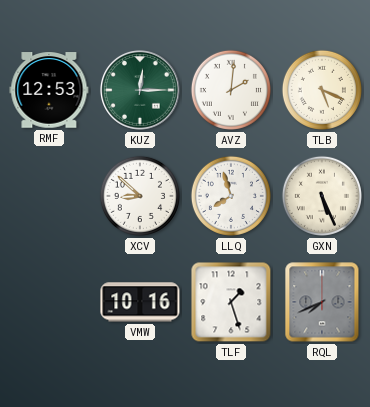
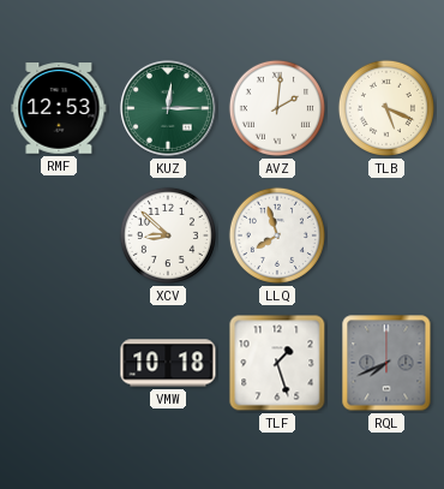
GXN: 5:26 -> none
VMW: 10:16 -> 10:18
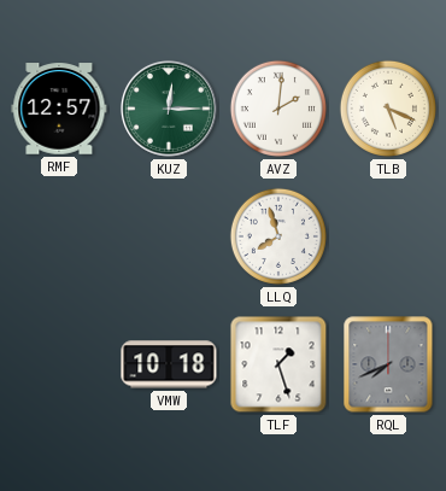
RMF: 12:53 -> 12:57
XCV: 8:52 -> none
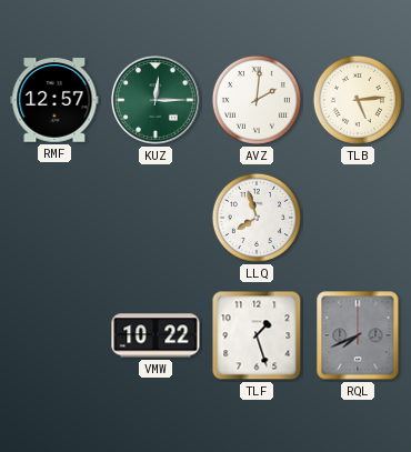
TLB: 5:19 -> 5:14
VMW: 10:18 -> 10:22
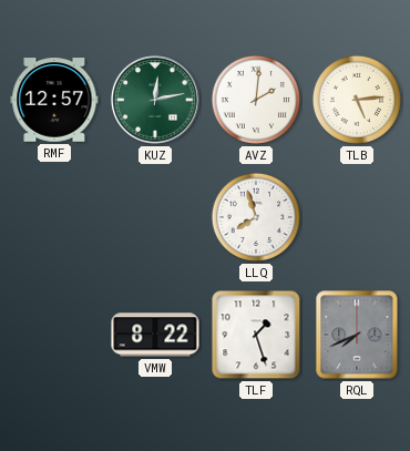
KUZ: 12:15 -> 12:13
VMW: 10:22 -> 8:22
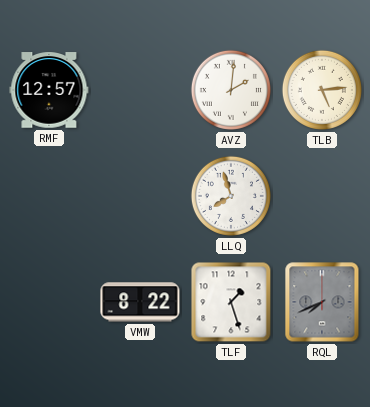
KUZ: 12:13 -> none
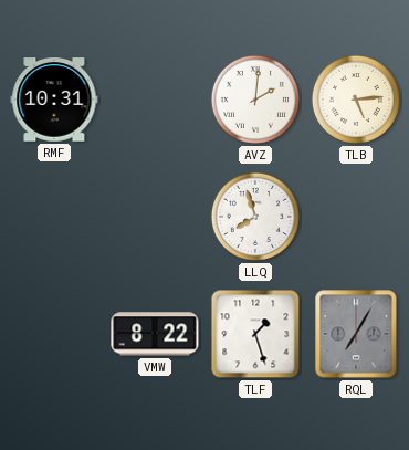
RMF: 12:57 -> 10:31
RQL: 7:41 -> 7:05
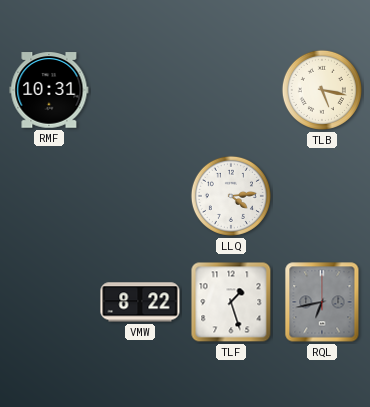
AVZ: 2:01 -> none
TLB: 5:14 -> 5:17
LLQ: 7:57 -> 4:14
RQL: 7:05 -> 6:43
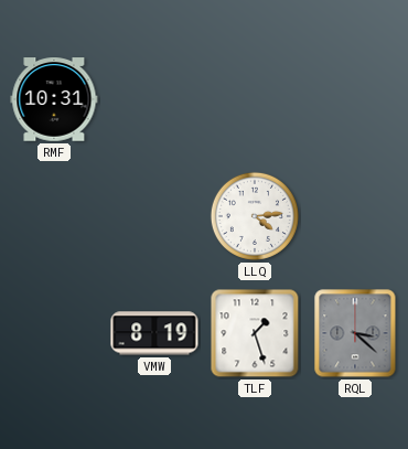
TLB: 5:17 -> none
VMW: 8:22 -> 8:19
RQL: 6:43 -> 3:22
